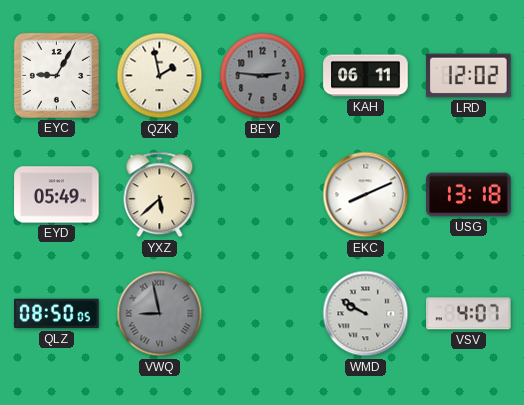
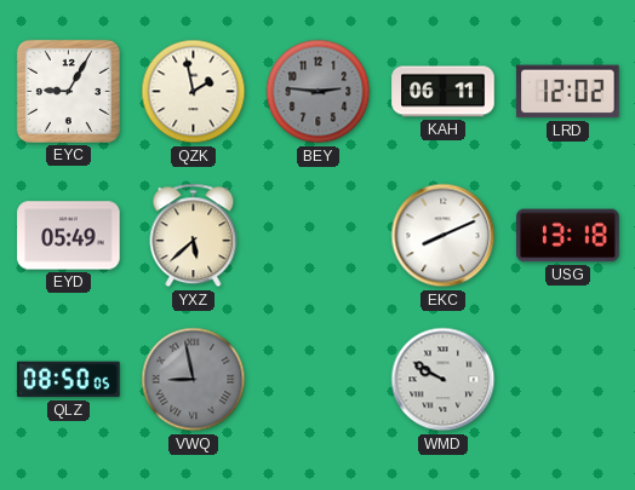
VSV: 4:07 -> none
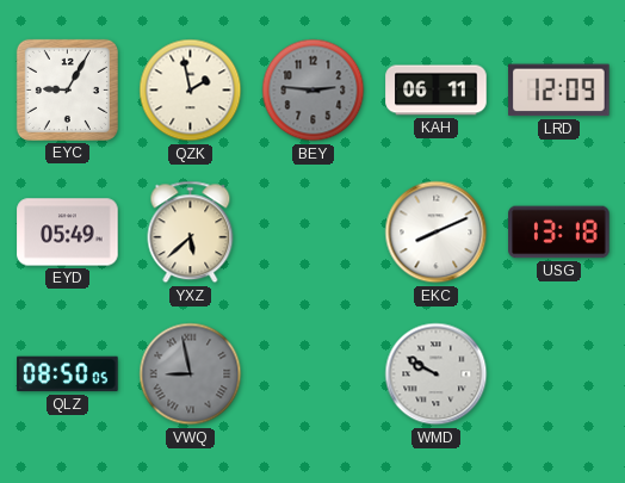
LRD: 12:02 -> 12:09
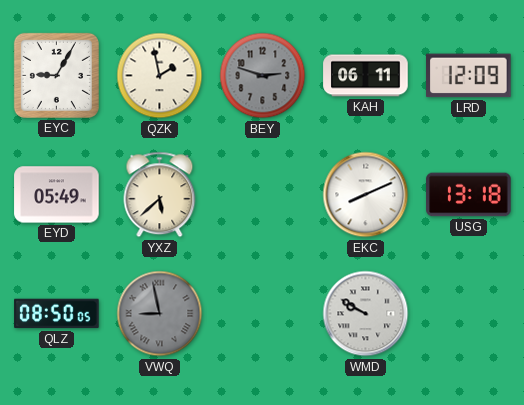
BEY: 2:46 -> 2:48
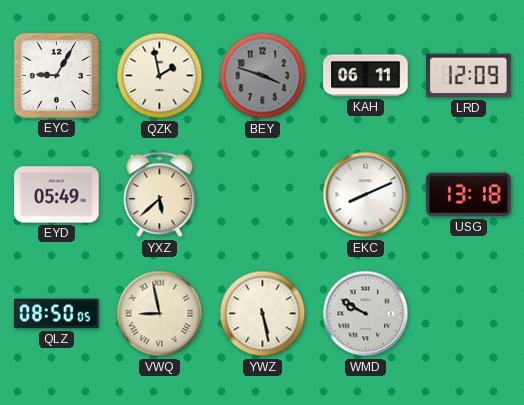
BEY: 2:48 -> 3:48
VWQ dial: grey -> cream
YWZ: none -> 5:28
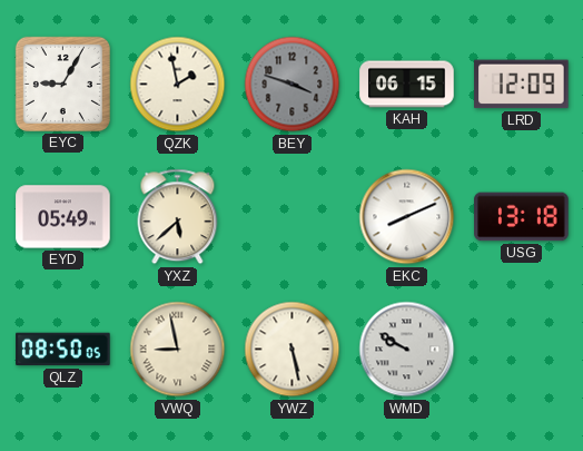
KAH: 06:11 -> 06:15
